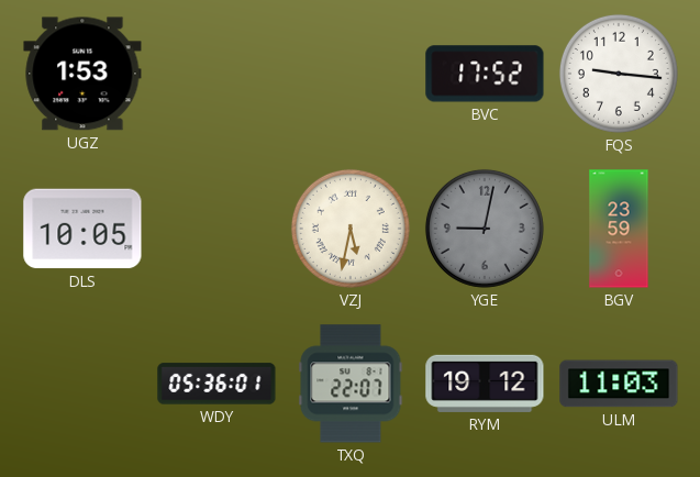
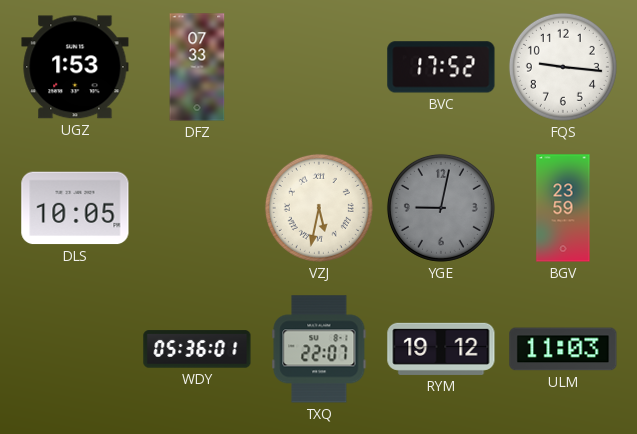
DFZ: none -> 07:33
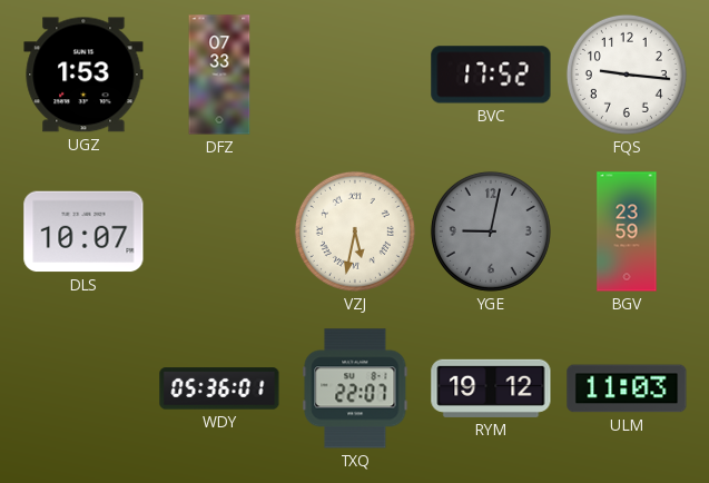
DLS: 10:05 -> 10:07
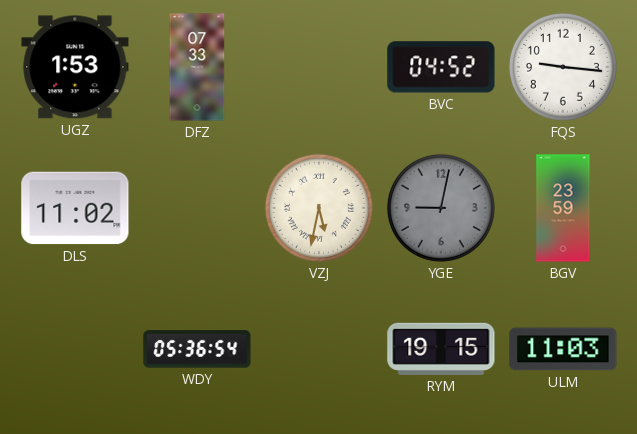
BVC: 17:52 -> 04:52
DLS: 10:07 -> 11:02
WDY: 05:36:01 -> 05:36:54
TXQ: 22:07 -> none
RYM: 19:12 -> 19:15
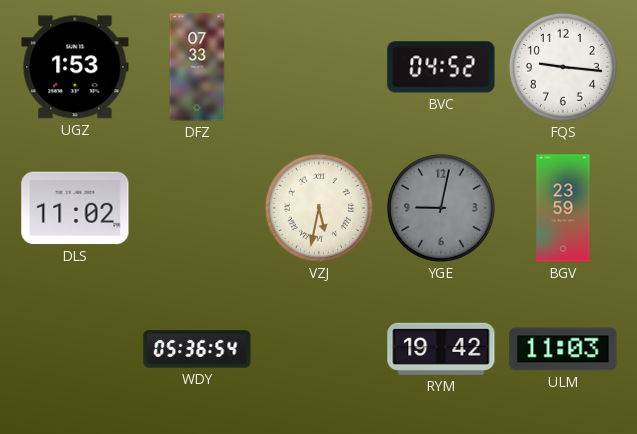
RYM: 19:15 -> 19:42
